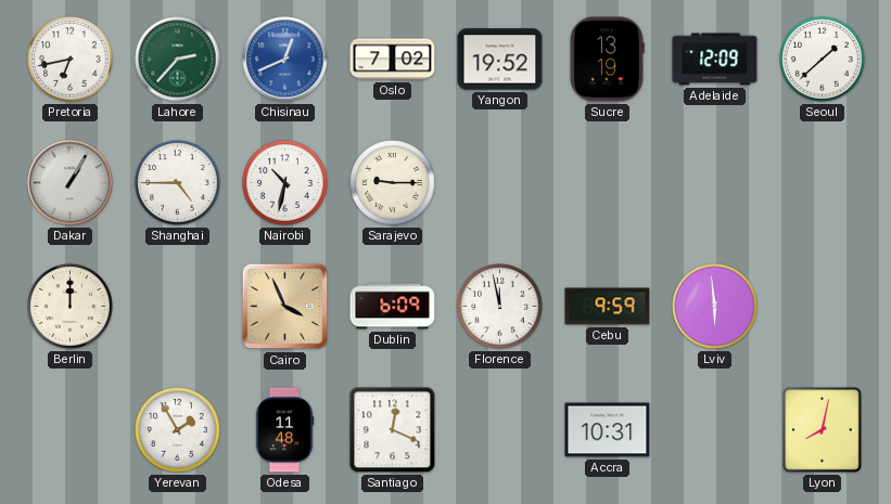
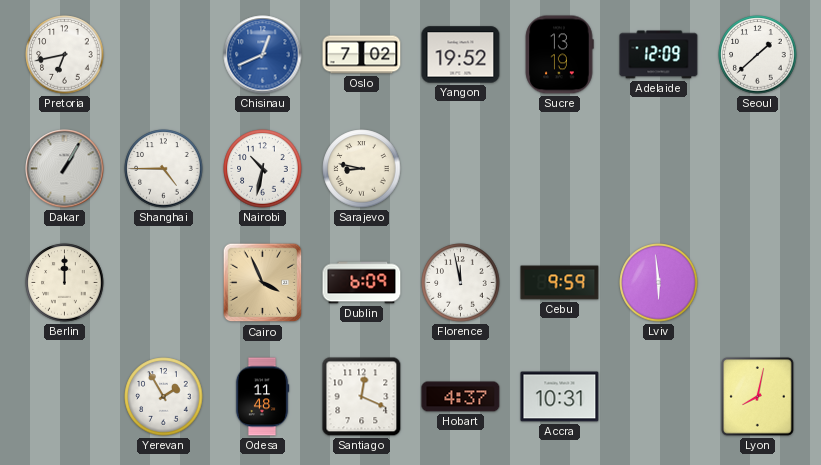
Lahore: 2:37 -> none
Sarajevo: 9:15 -> 8:47
Hobart: none -> 4:37
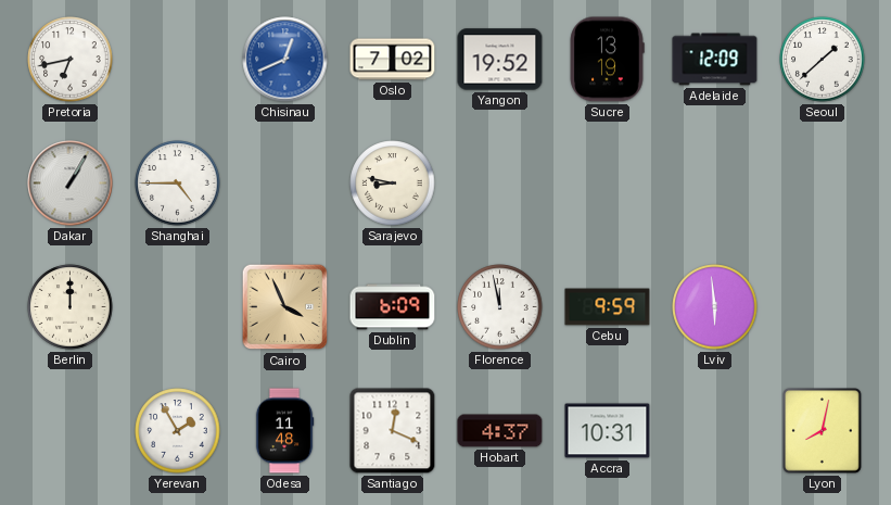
Nairobi: 10:32 -> none
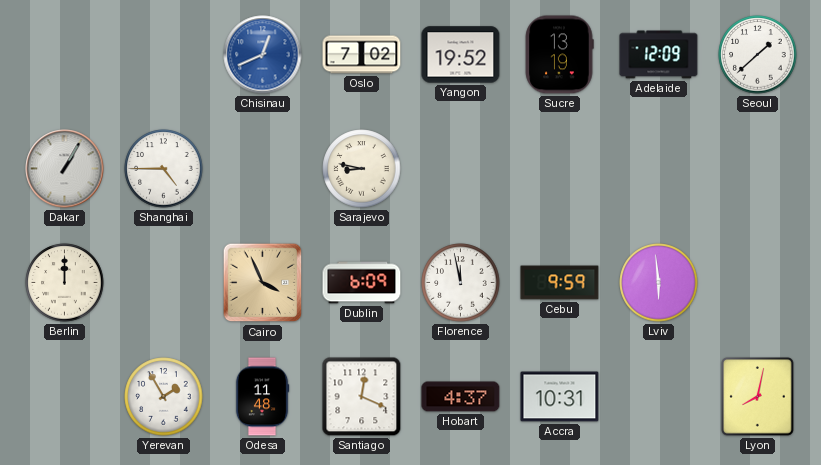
Pretoria: 6:43 -> none
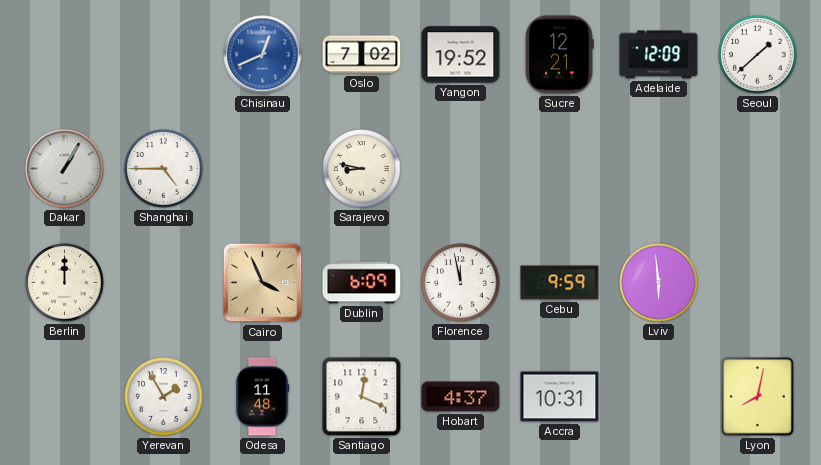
Sucre: 13:19 -> 12:21
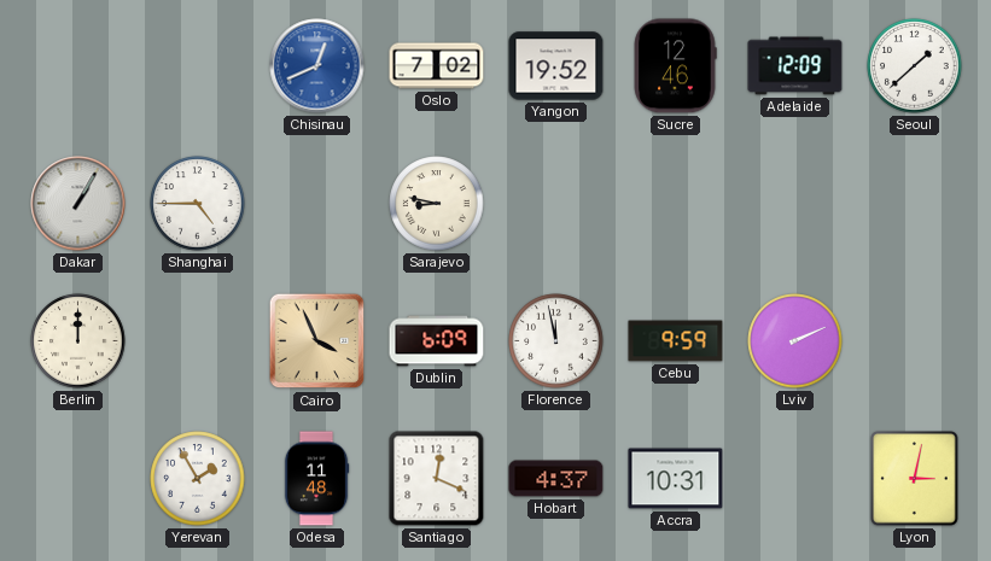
Sucre: 12:21 -> 12:46
Lviv: 5:59 -> 2:11
Lyon: 8:02 -> 3:02
